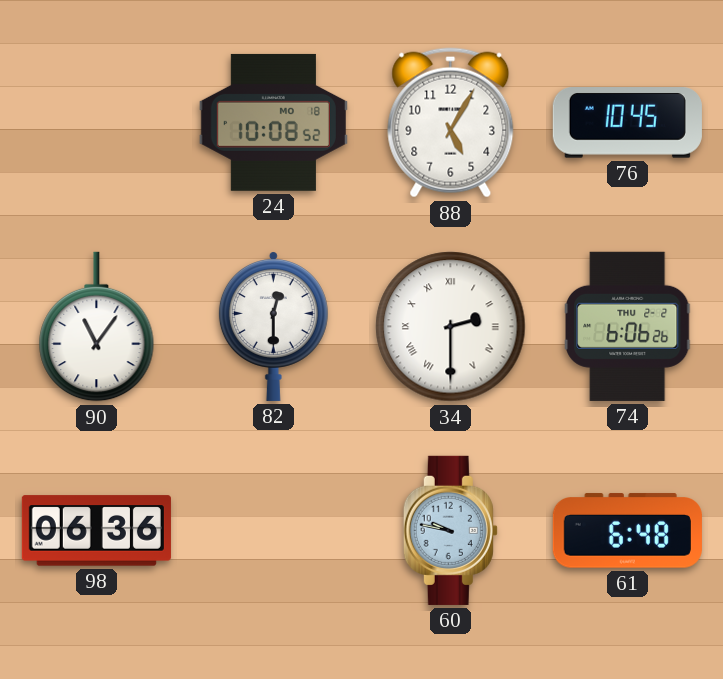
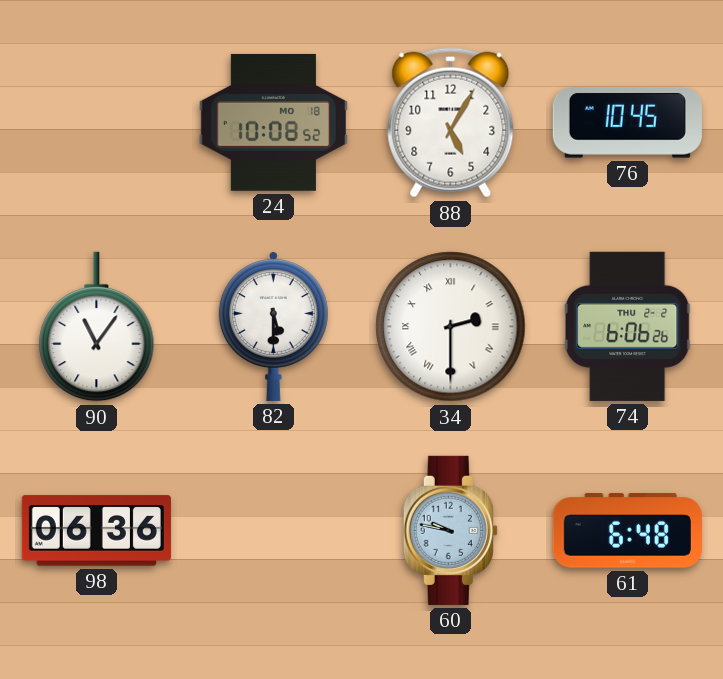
82: 12:30 -> 5:30
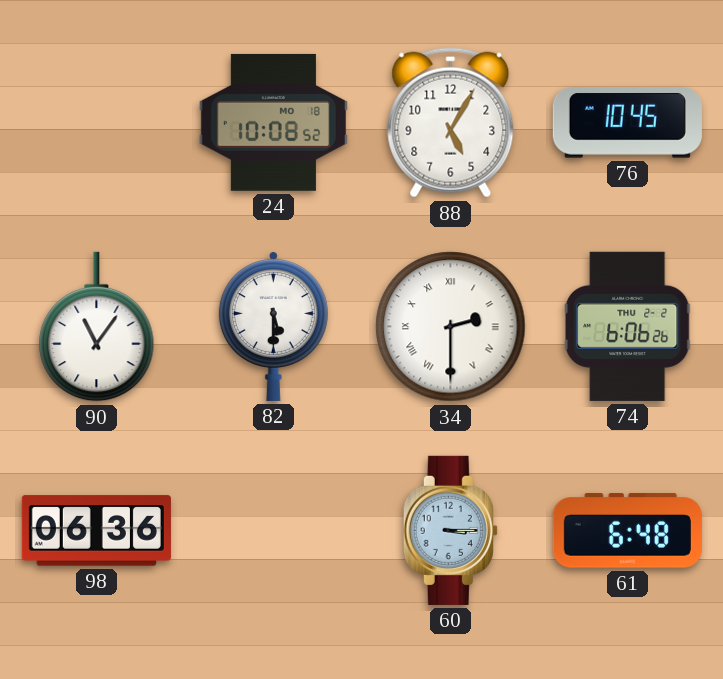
60: 9:47 -> 3:15
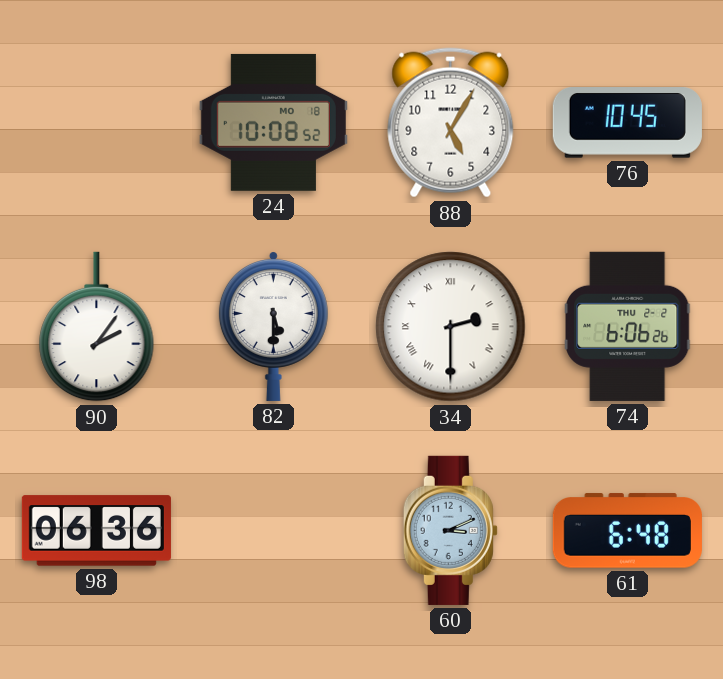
90: 11:06 -> 2:06
60: 3:15 -> 3:11
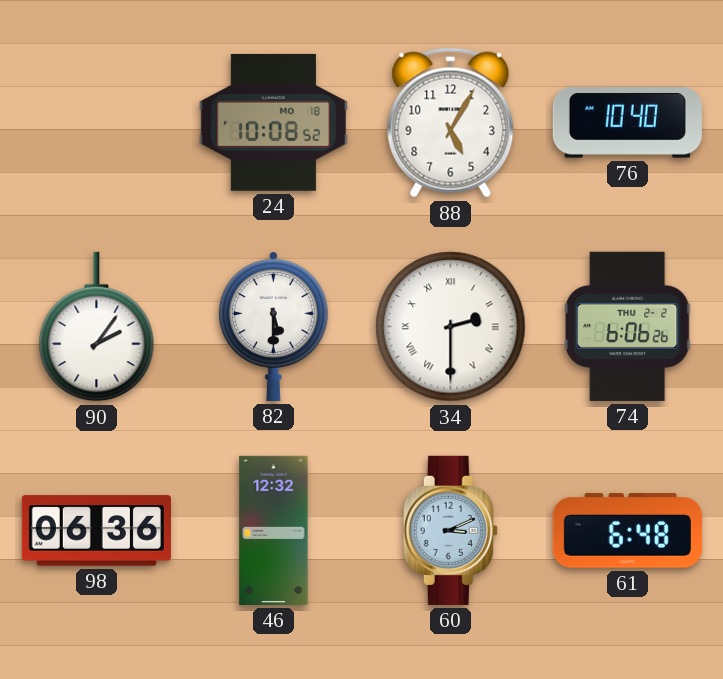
76: 10:45 -> 10:40
46: none -> 12:32
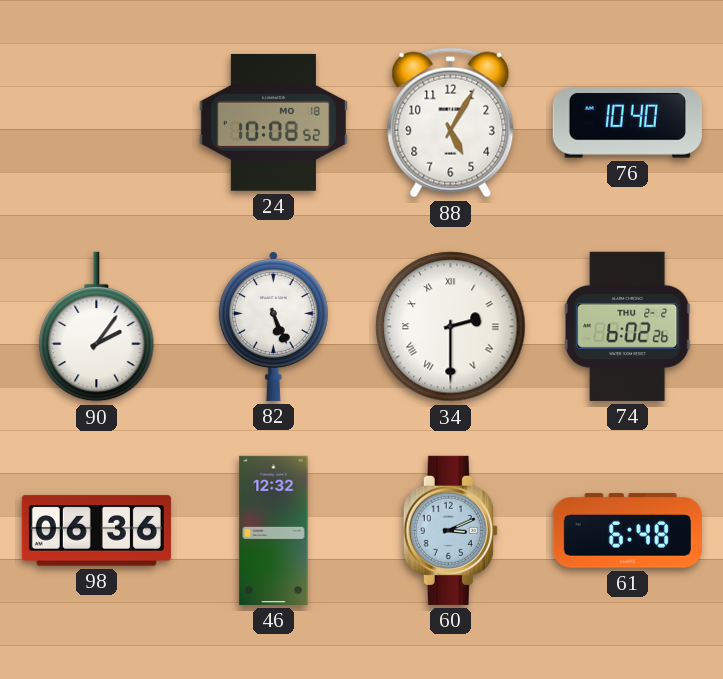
82: 5:30 -> 5:26
74: 6:06 -> 6:02
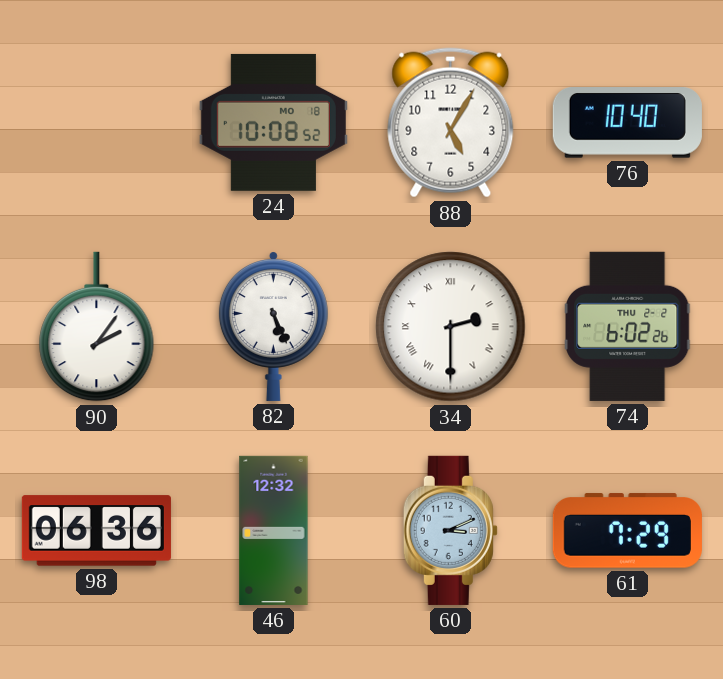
61: 6:48 -> 7:29
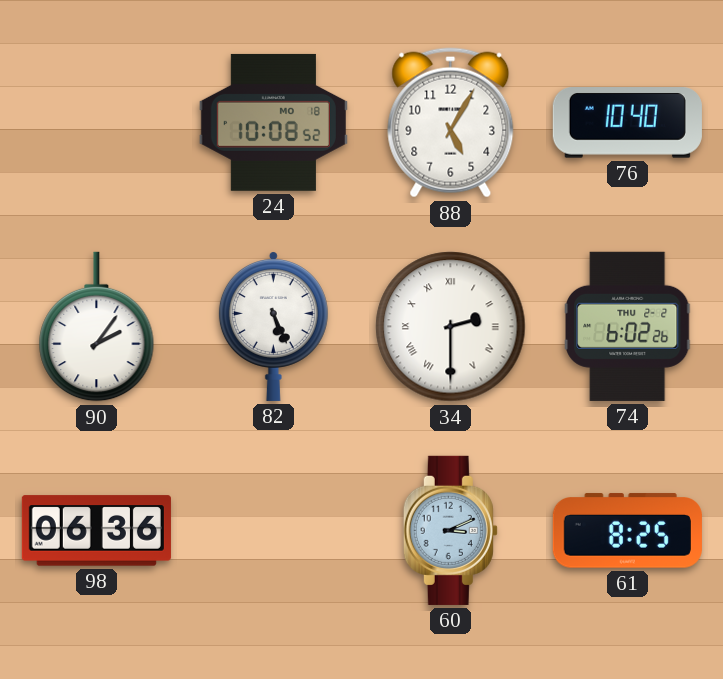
46: 12:32 -> none
61: 7:29 -> 8:25
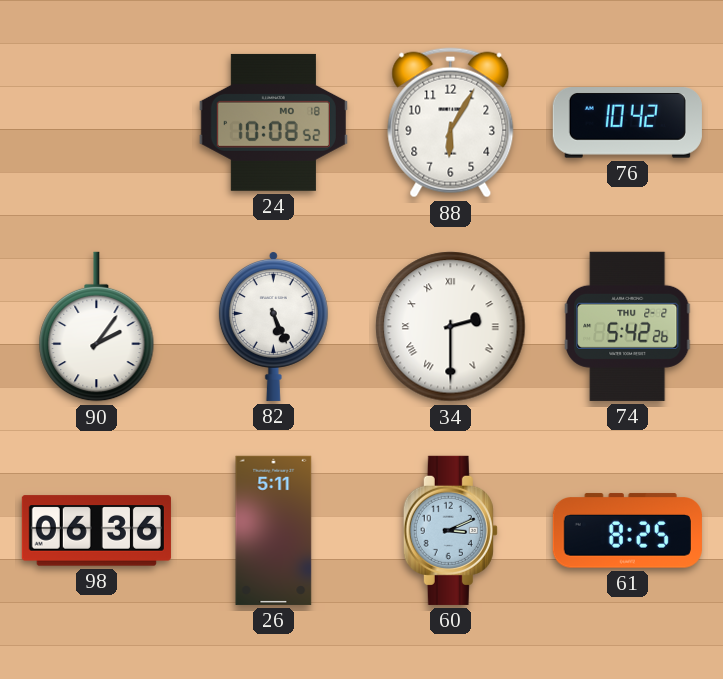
88: 5:05 -> 6:05
76: 10:40 -> 10:42
74: 6:02 -> 5:42
26: none -> 5:11
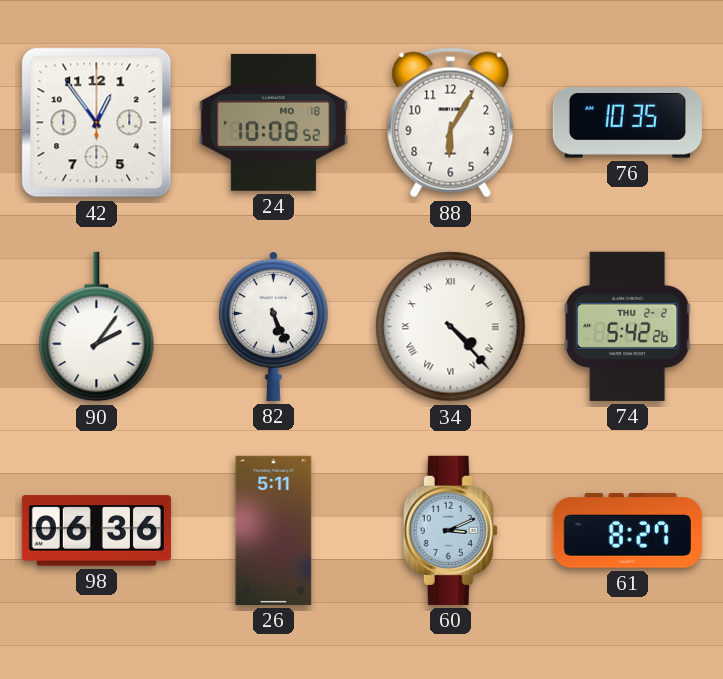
42: none -> 12:54
76: 10:42 -> 10:35
34: 2:30 -> 4:23
61: 8:25 -> 8:27
